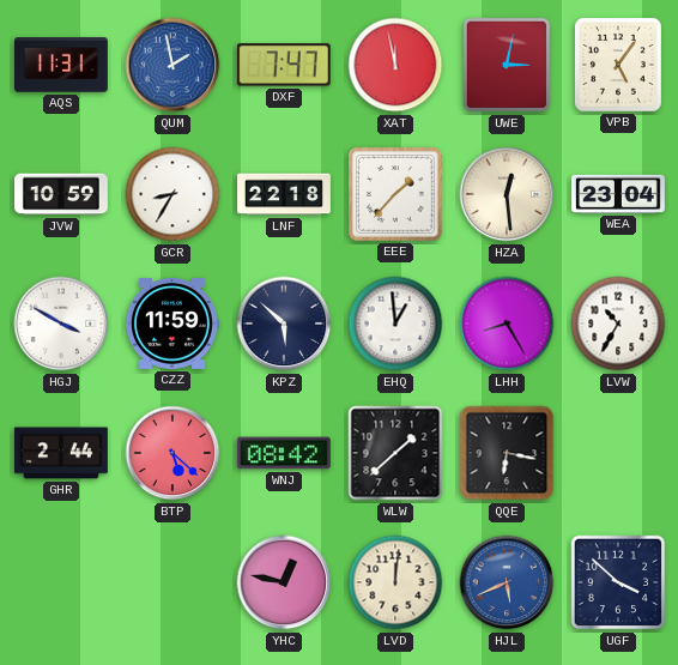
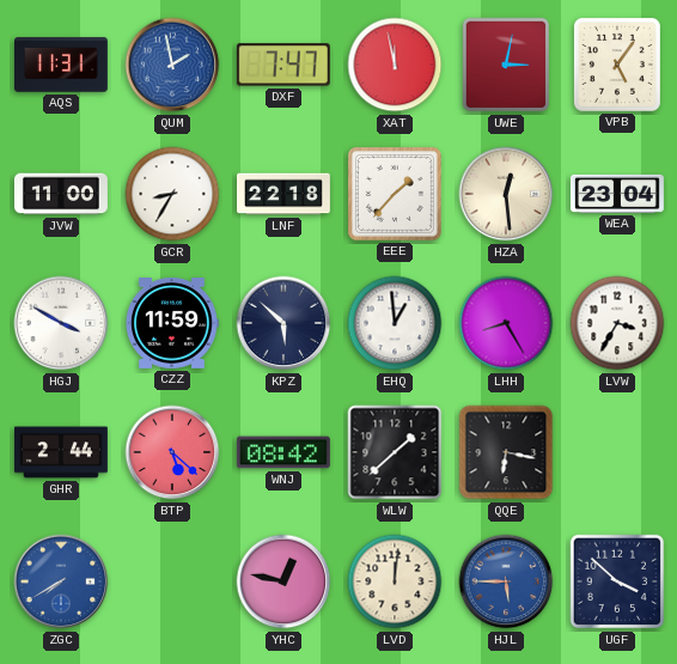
JVW: 10:59 -> 11:00
LVW: 10:35 -> 3:35
ZGC: none -> 7:40
HJL: 5:41 -> 5:45
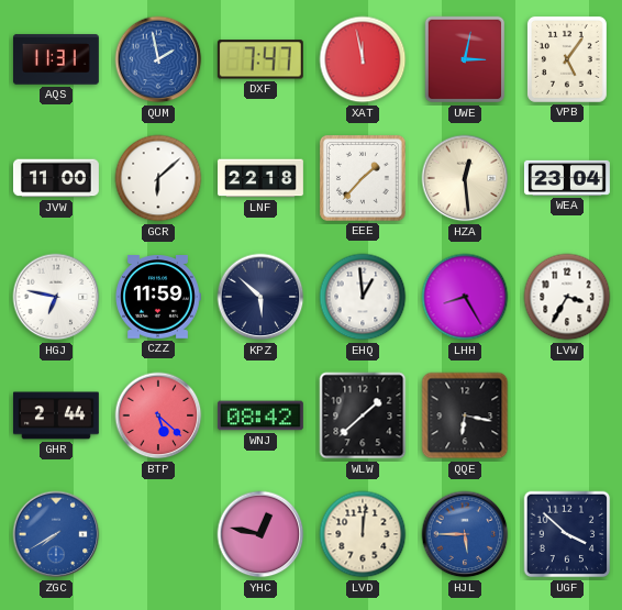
GCR: 8:35 -> 6:08
HGJ: 3:50 -> 6:47
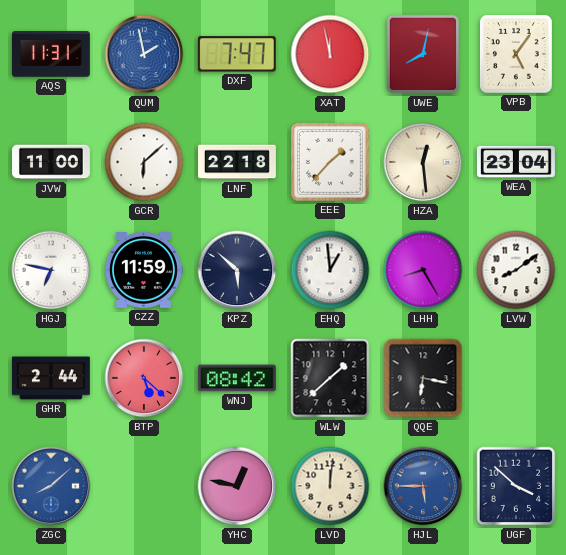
UWE: 3:02 -> 8:02
LVW: 3:35 -> 8:09
ZGC: 7:40 -> 8:08
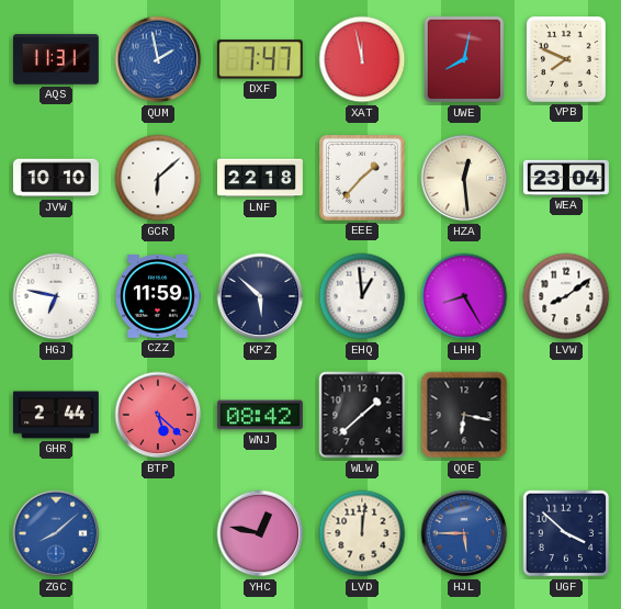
VPB: 5:06 -> 7:49
JVW: 11:00 -> 10:10
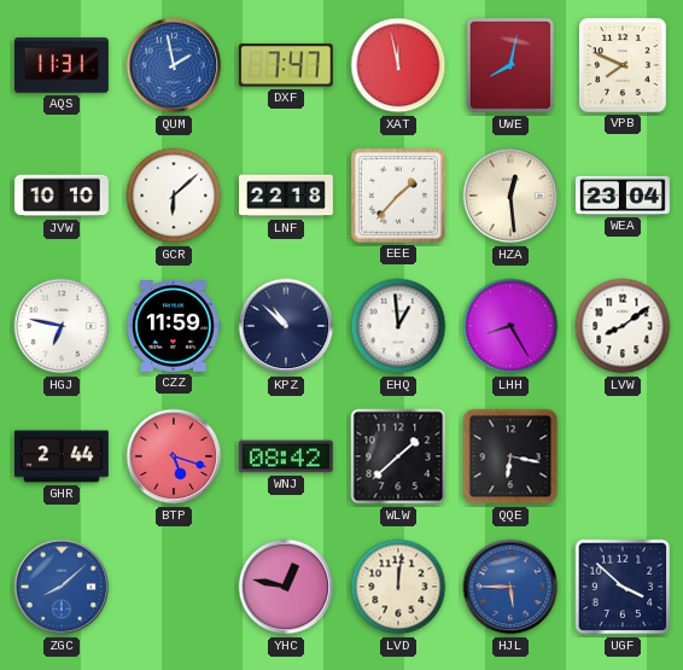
KPZ: 5:52 -> 10:52
BTP: 5:22 -> 5:18
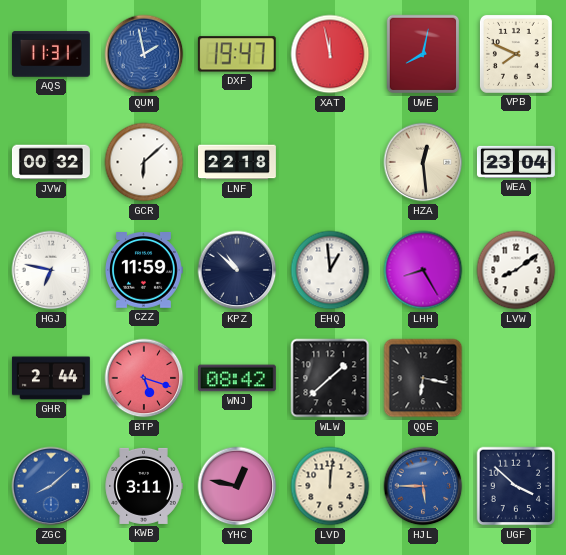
DXF: 7:47 -> 19:47
JVW: 10:10 -> 00:32
EEE: 1:37 -> none
KWB: none -> 3:11
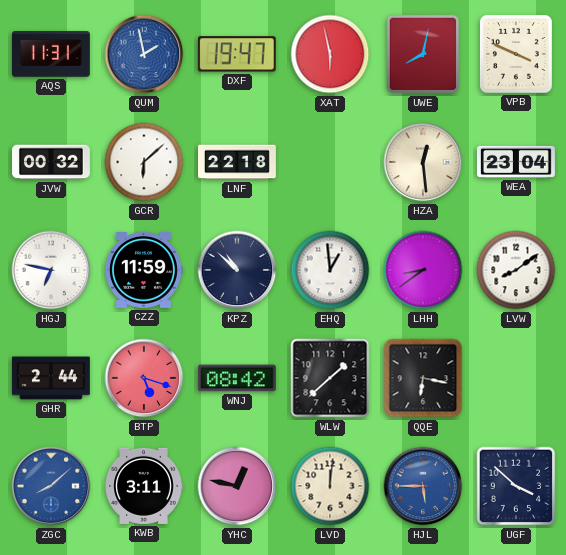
XAT: 11:58 -> 5:58
VPB: 7:49 -> 3:49
LHH: 8:25 -> 8:39
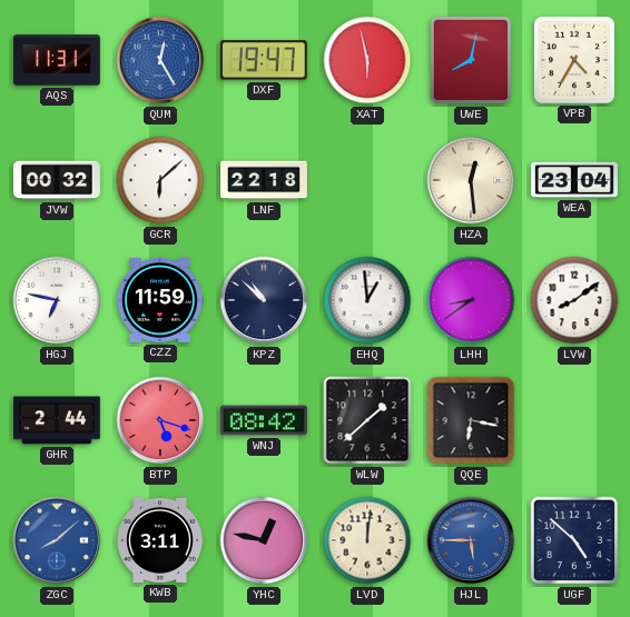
QUM: 1:58 -> 12:25
VPB: 3:49 -> 4:35
UGF: 3:52 -> 4:52
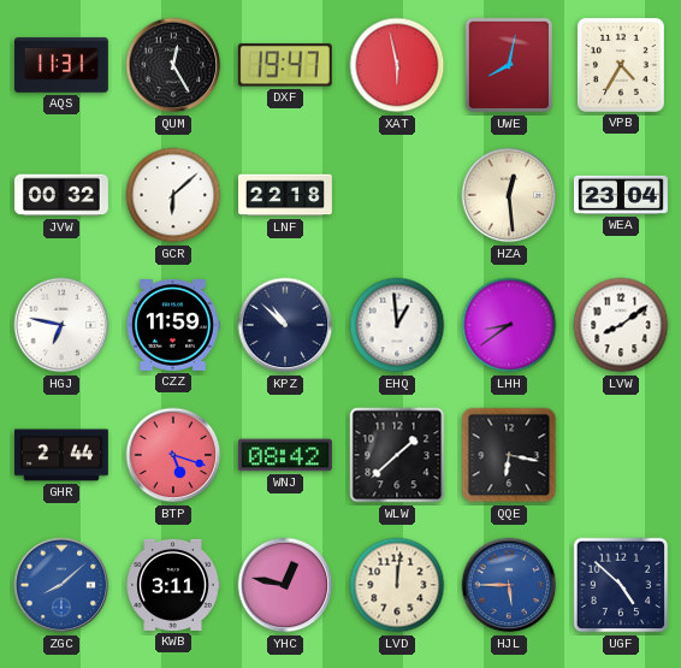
QUM dial: blue -> black
